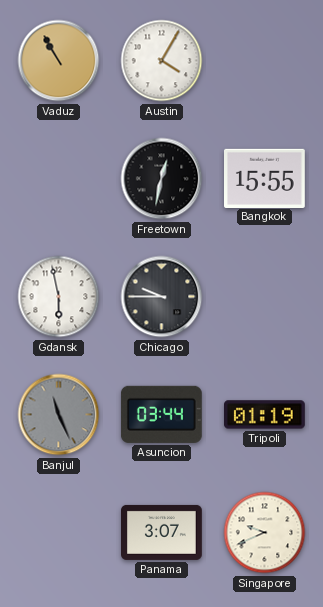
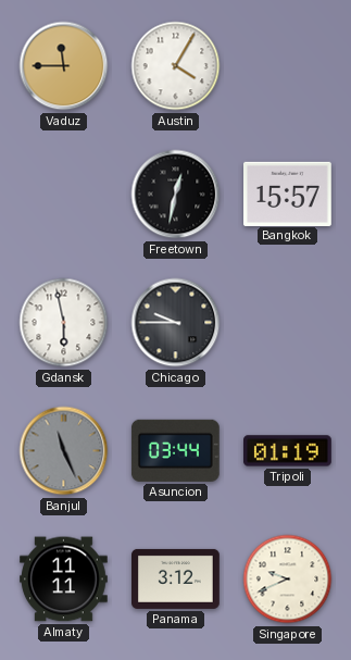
Vaduz: 10:55 -> 11:45
Bangkok: 15:55 -> 15:57
Almaty: none -> 11:11
Panama: 3:07 -> 3:12
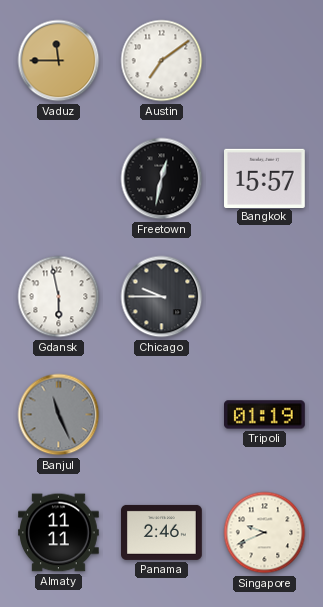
Austin: 4:05 -> 7:09
Asuncion: 03:44 -> none
Panama: 3:12 -> 2:46
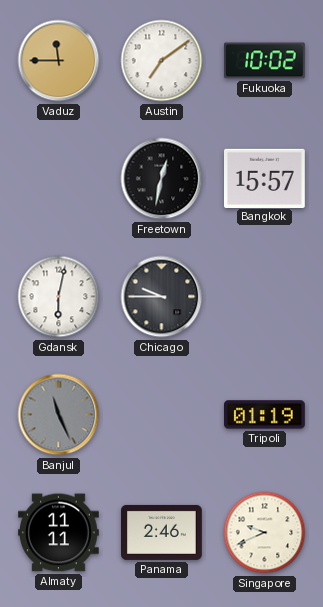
Fukuoka: none -> 10:02
Gdansk: 5:58 -> 6:02
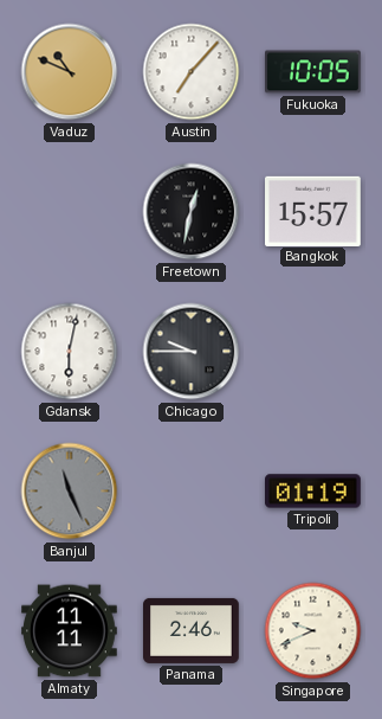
Vaduz: 11:45 -> 10:49
Austin: 7:09 -> 7:07
Fukuoka: 10:02 -> 10:05
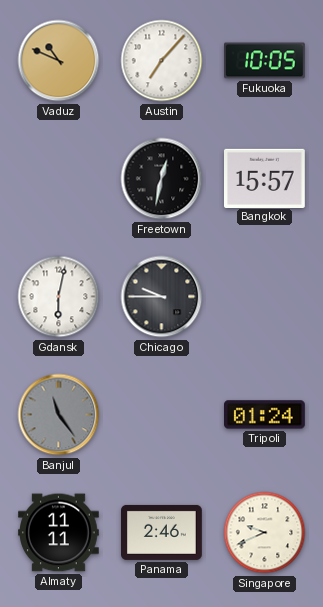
Banjul: 11:26 -> 11:24
Tripoli: 01:19 -> 01:24
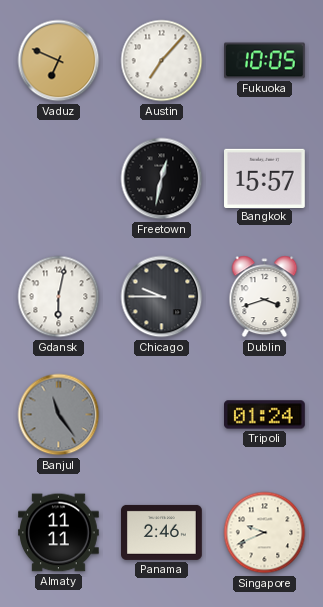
Vaduz: 10:49 -> 6:49
Dublin: none -> 3:42
